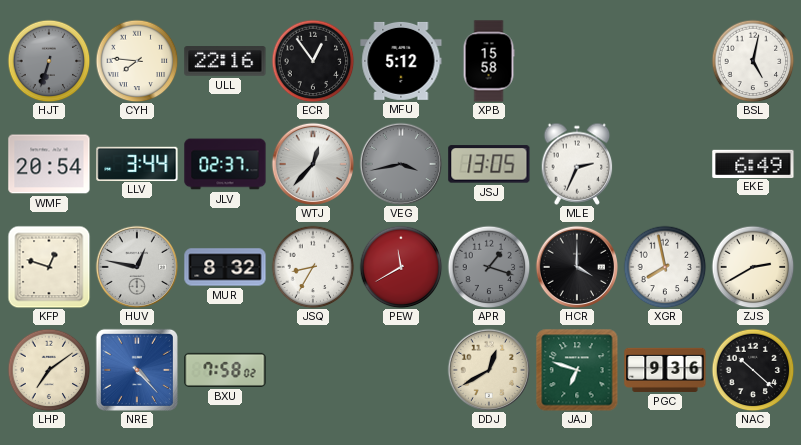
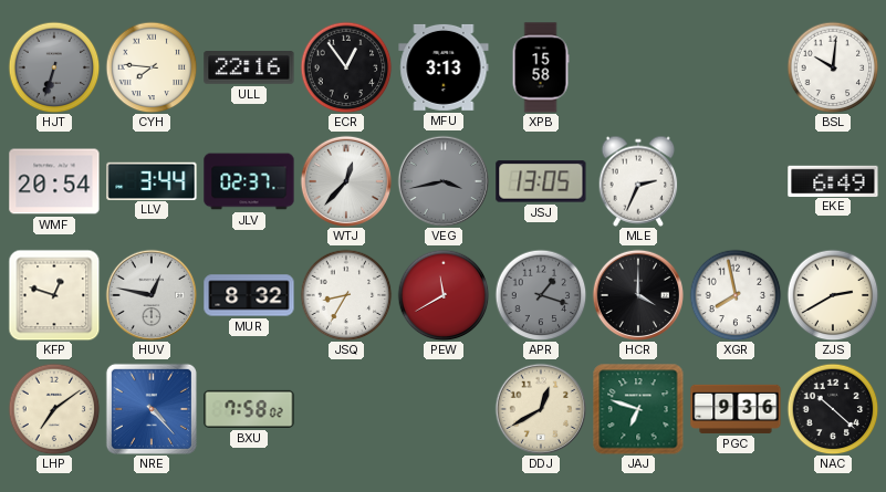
MFU: 5:12 -> 3:13
BSL: 5:02 -> 10:01
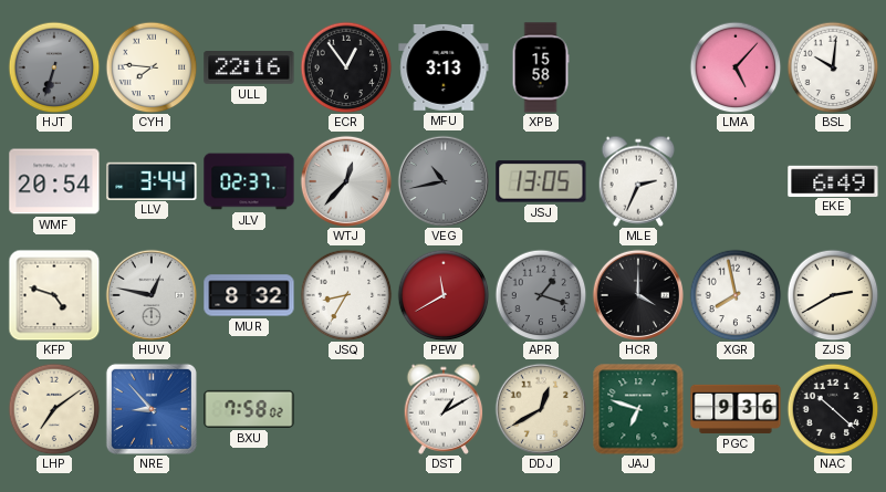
LMA: none -> 5:07
VEG: 3:43 -> 10:43
KFP: 12:48 -> 4:48
NRE: 4:23 -> 8:53
DST: none -> 1:10
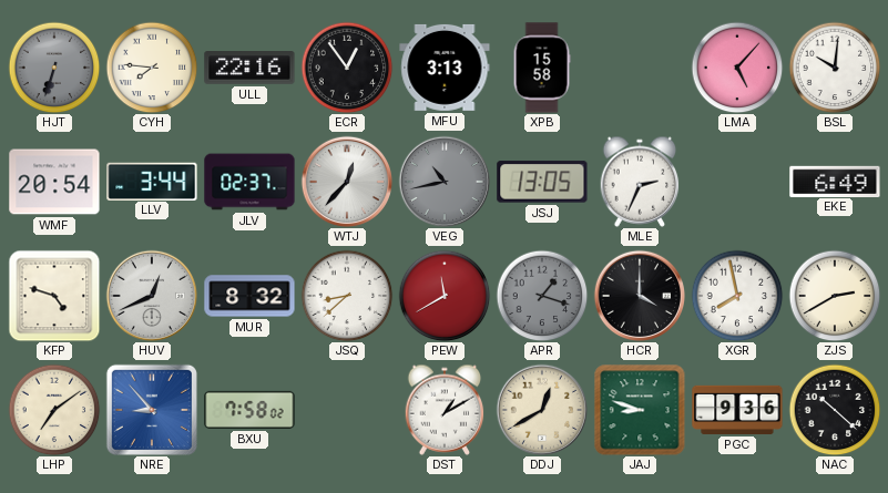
HUV: 12:47 -> 12:41
JSQ: 8:35 -> 8:38
JAJ: 6:48 -> 8:48
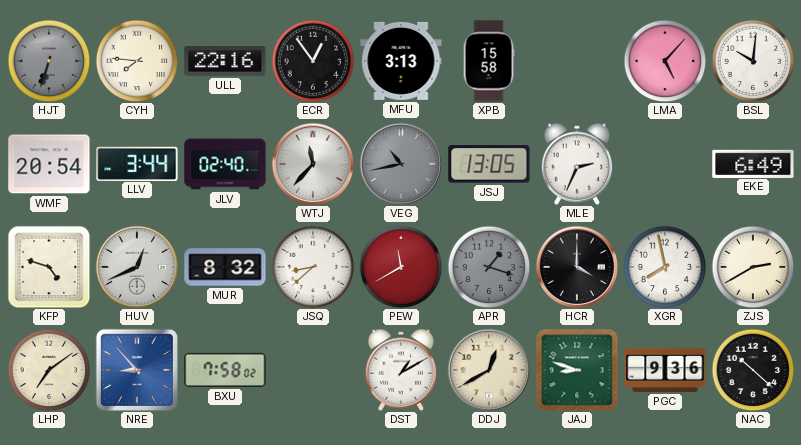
JLV: 02:37 -> 02:40
WTJ: 12:37 -> 11:37
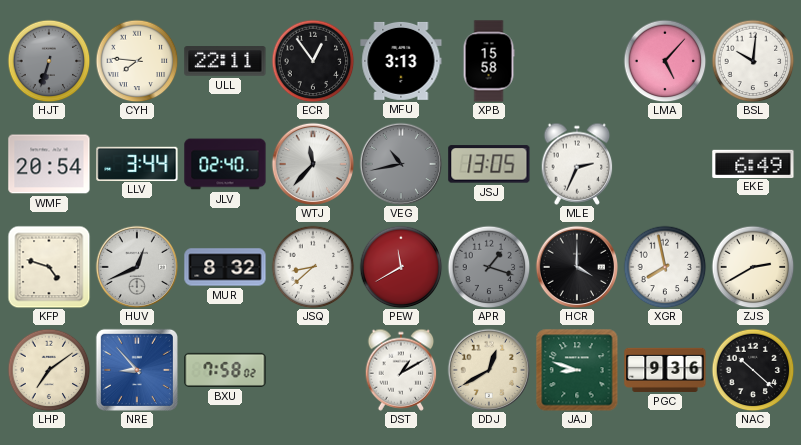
ULL: 22:16 -> 22:11
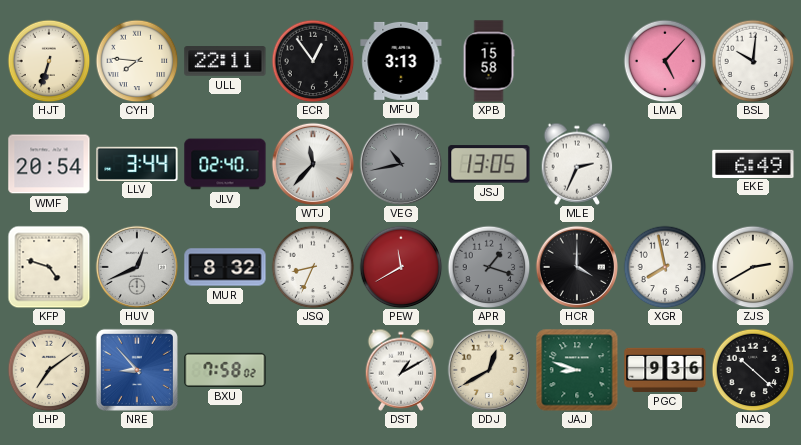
HJT dial: grey -> cream
JSQ: 8:38 -> 8:34
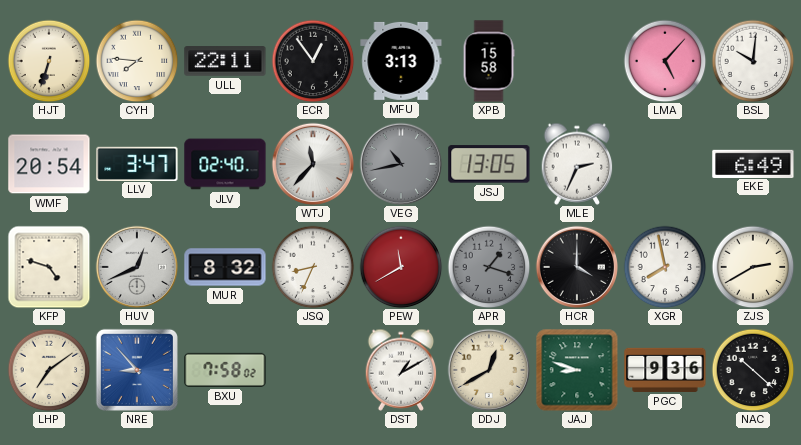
LLV: 3:44 -> 3:47
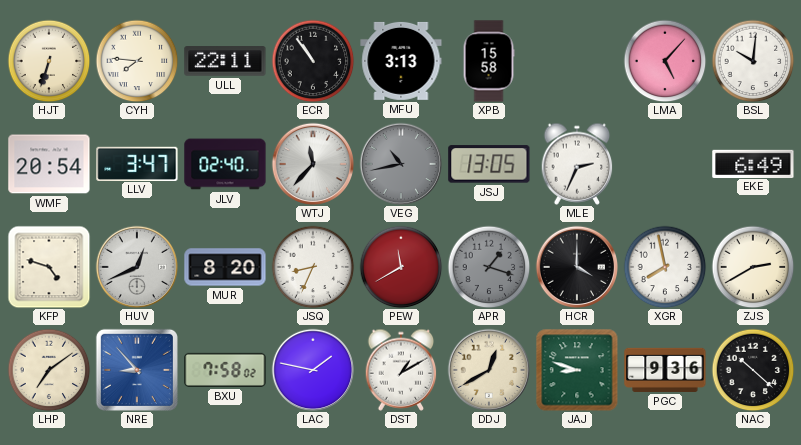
ECR: 12:54 -> 10:54
MUR: 8:32 -> 8:20
LAC: none -> 1:47
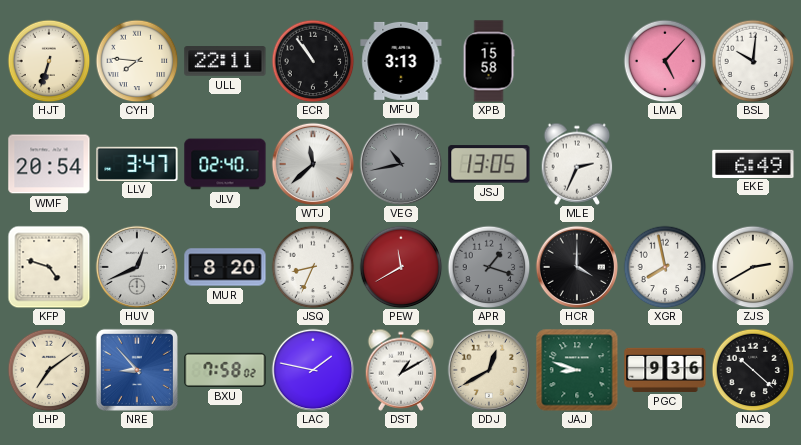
WTJ: 11:37 -> 11:38
